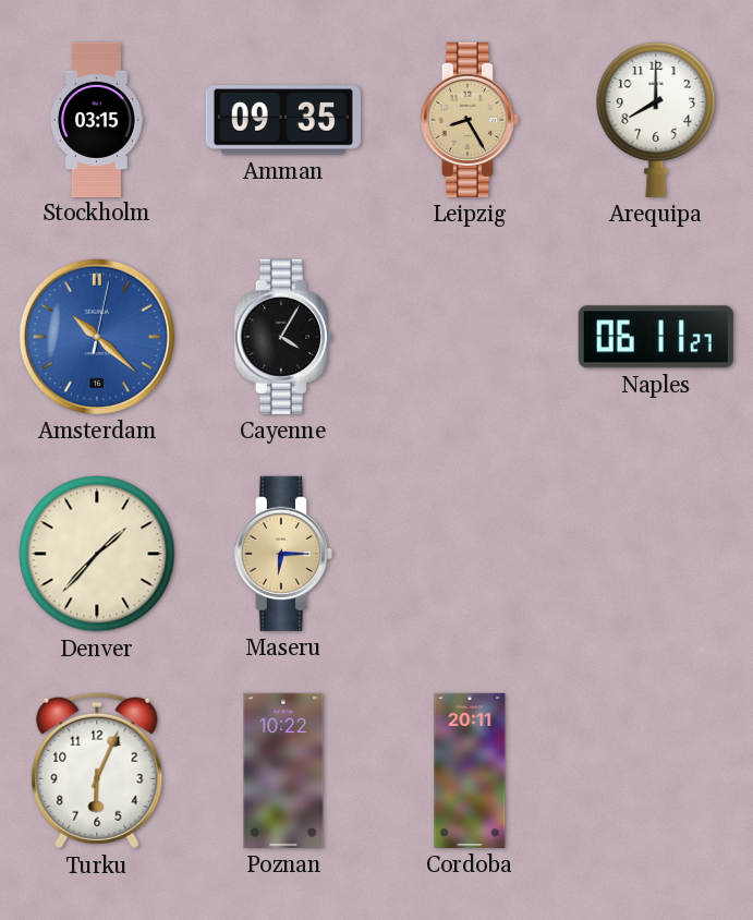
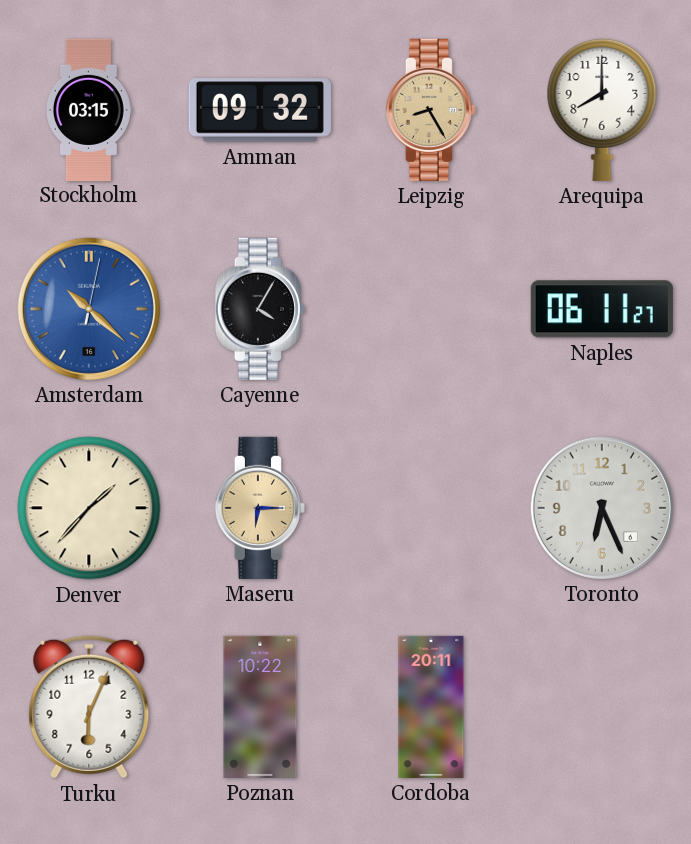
Amman: 09:35 -> 09:32
Toronto: none -> 6:26
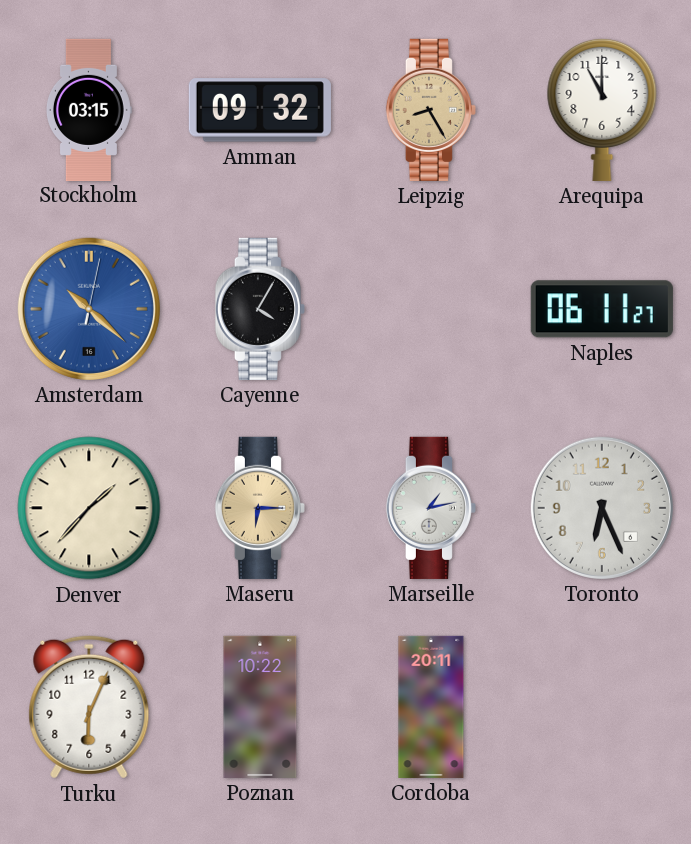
Arequipa: 8:00 -> 11:00
Marseille: none -> 1:13
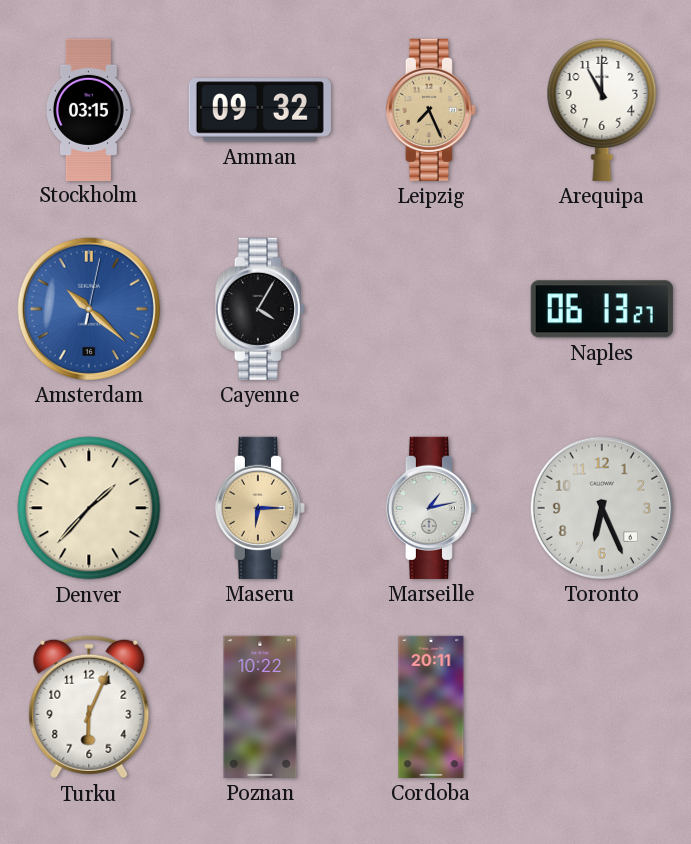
Leipzig: 8:25 -> 7:26
Naples: 06:11 -> 06:13
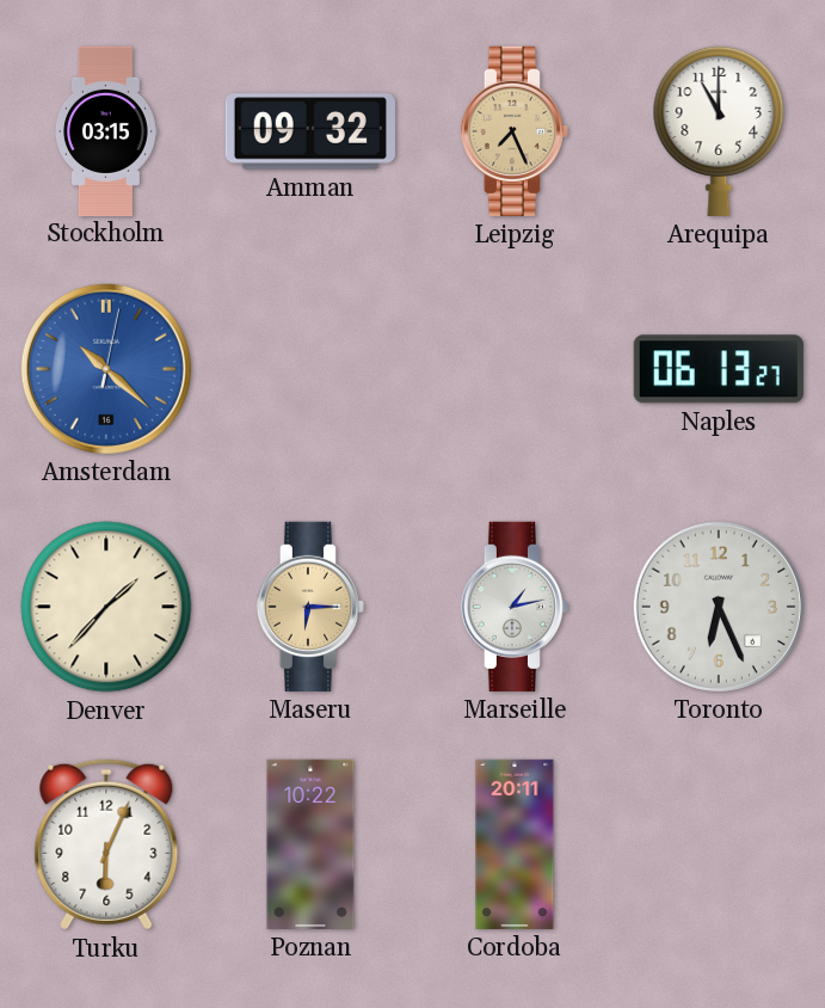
Cayenne: 4:05 -> none
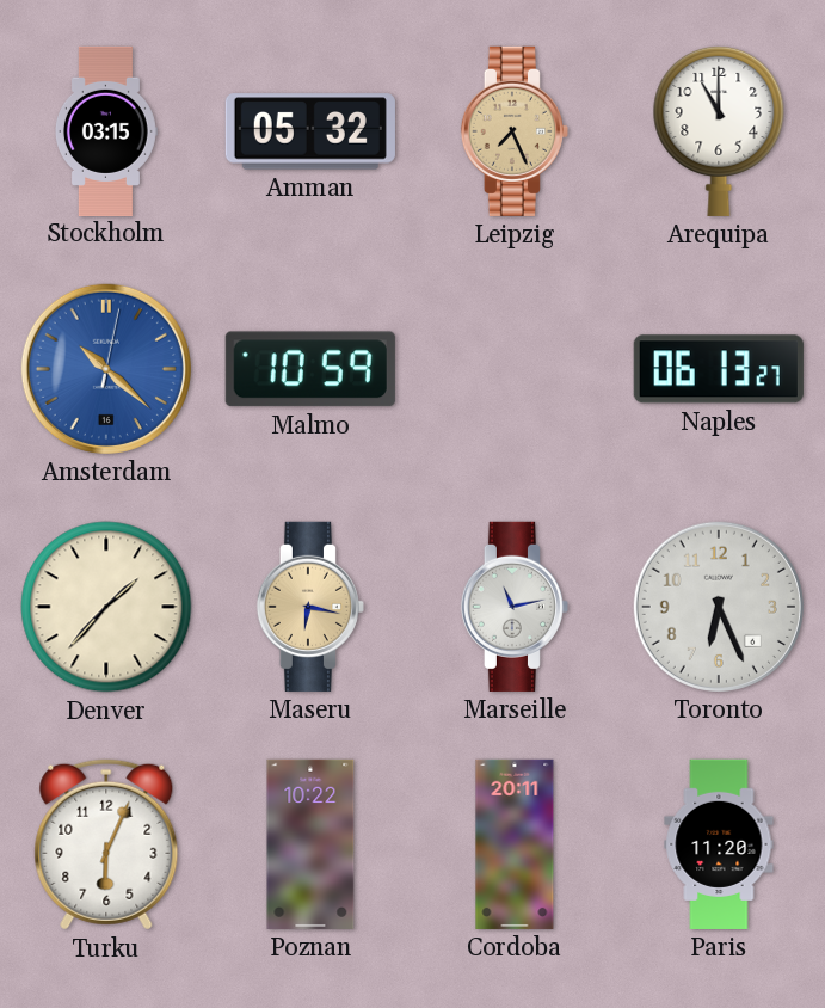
Amman: 09:32 -> 05:32
Malmo: none -> 10:59
Maseru: 6:15 -> 6:17
Marseille: 1:13 -> 11:13
Paris: none -> 11:20
